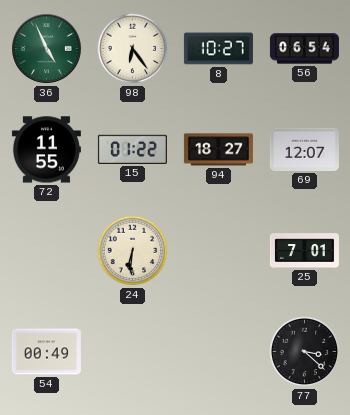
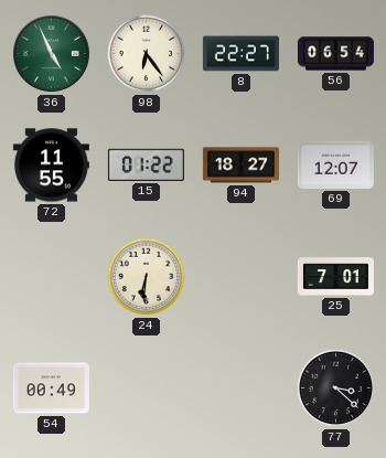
8: 10:27 -> 22:27
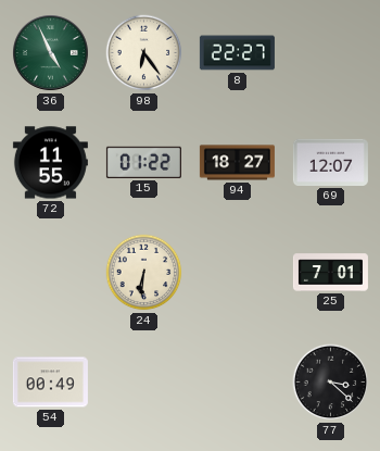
56: 06:54 -> none
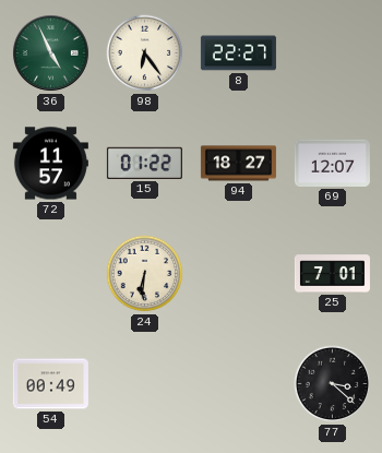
72: 11:55 -> 11:57
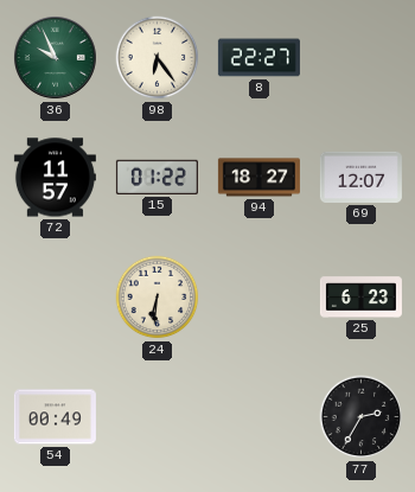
36: 4:56 -> 9:56
25: 7:01 -> 6:23
77: 3:22 -> 2:35
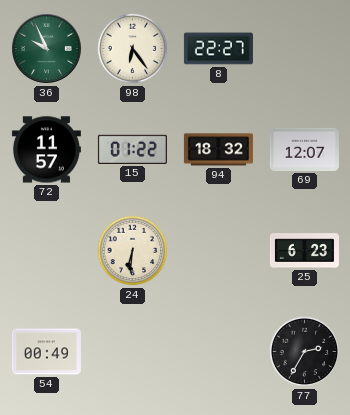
94: 18:27 -> 18:32
